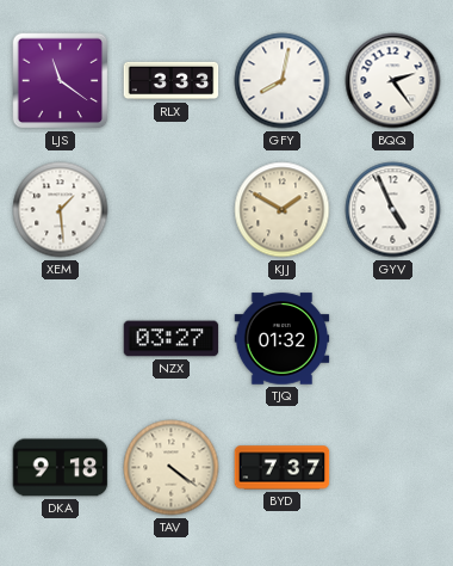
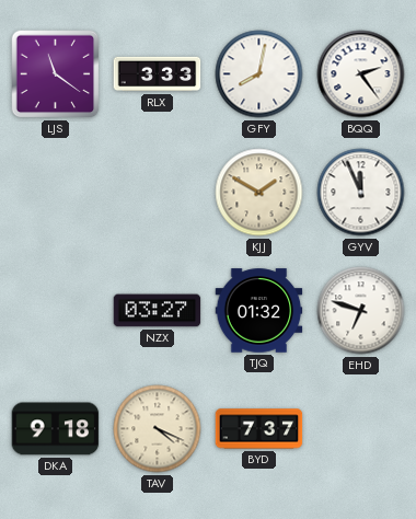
XEM: 1:29 -> none
GYV: 4:56 -> 11:56
EHD: none -> 6:48
TAV: 4:21 -> 4:19
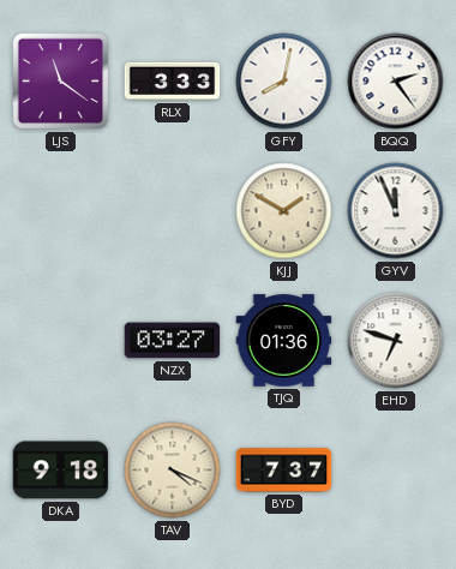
TJQ: 01:32 -> 01:36
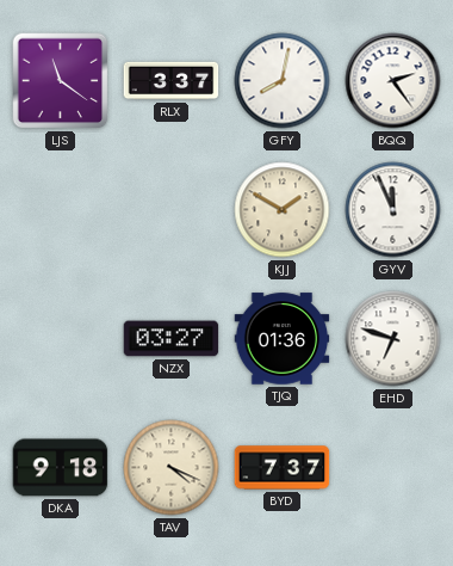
RLX: 3:33 -> 3:37
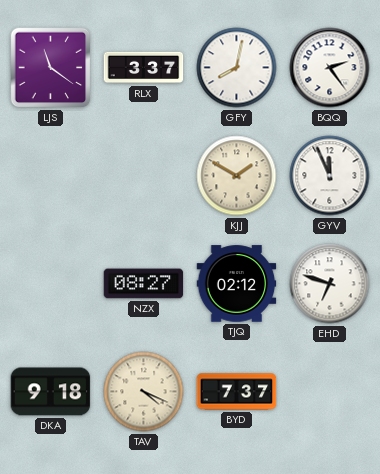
NZX: 03:27 -> 08:27
TJQ: 01:36 -> 02:12
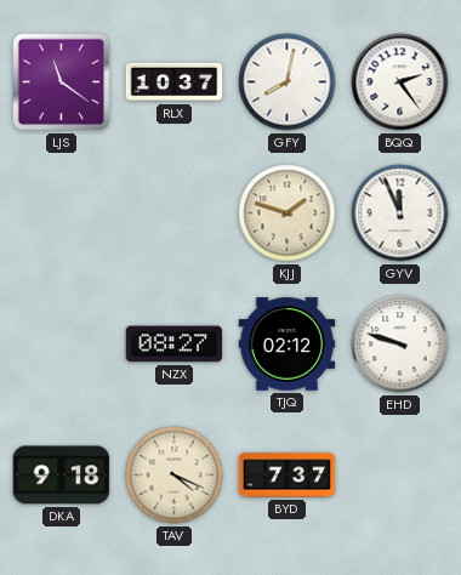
RLX: 3:37 -> 10:37
KJJ: 1:50 -> 1:48
EHD: 6:48 -> 9:48
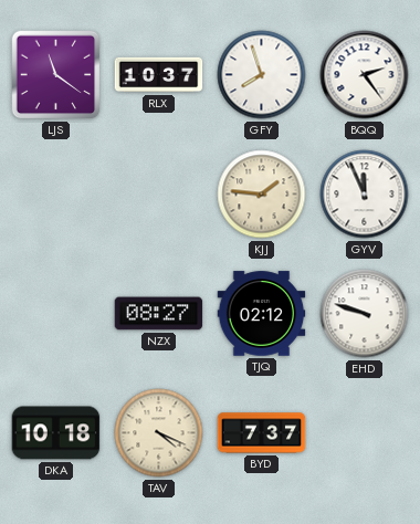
GFY: 8:02 -> 7:57
KJJ: 1:48 -> 1:46
DKA: 9:18 -> 10:18
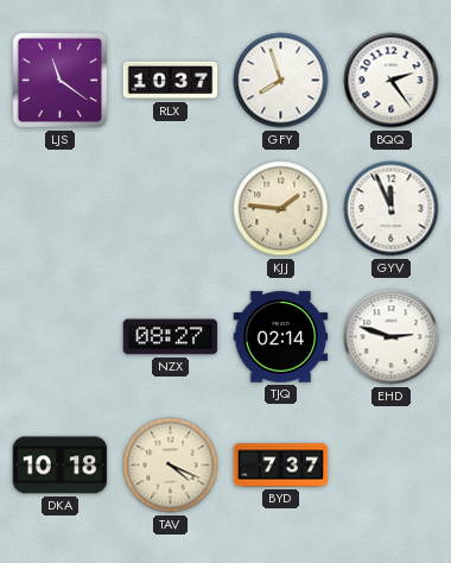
TJQ: 02:12 -> 02:14
EHD: 9:48 -> 2:48
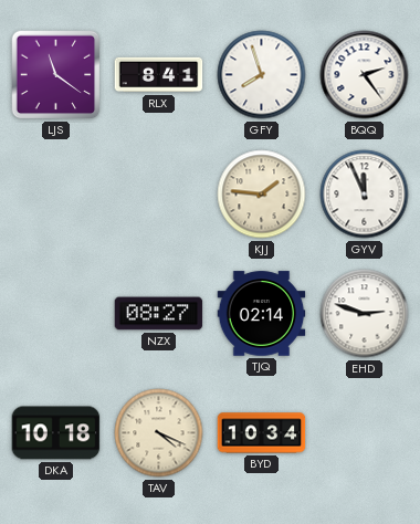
RLX: 10:37 -> 8:41
BYD: 7:37 -> 10:34
